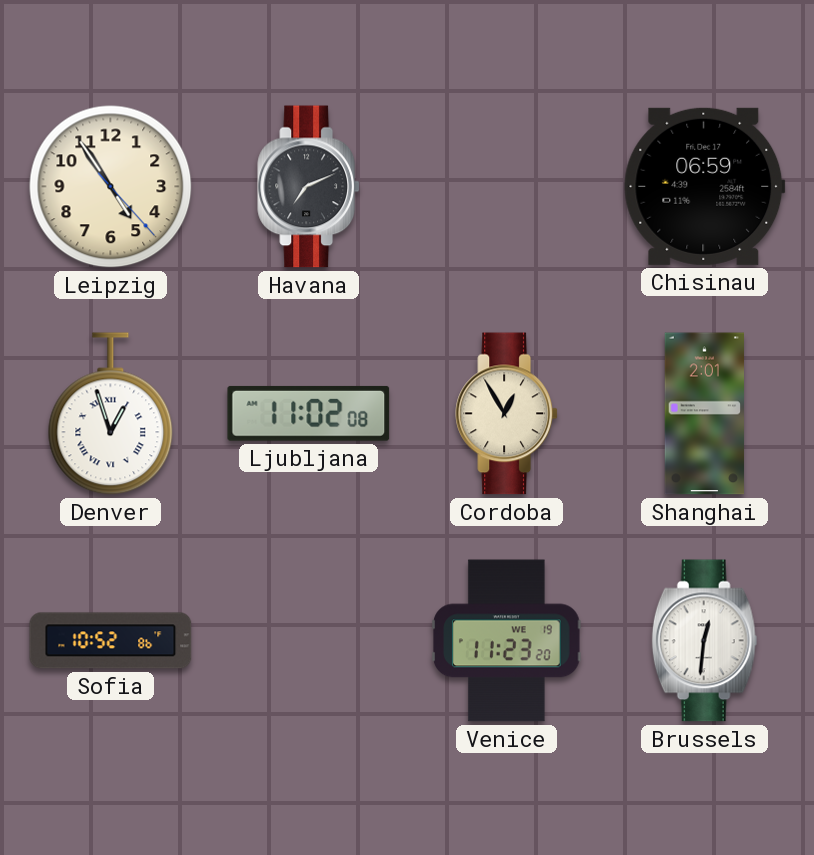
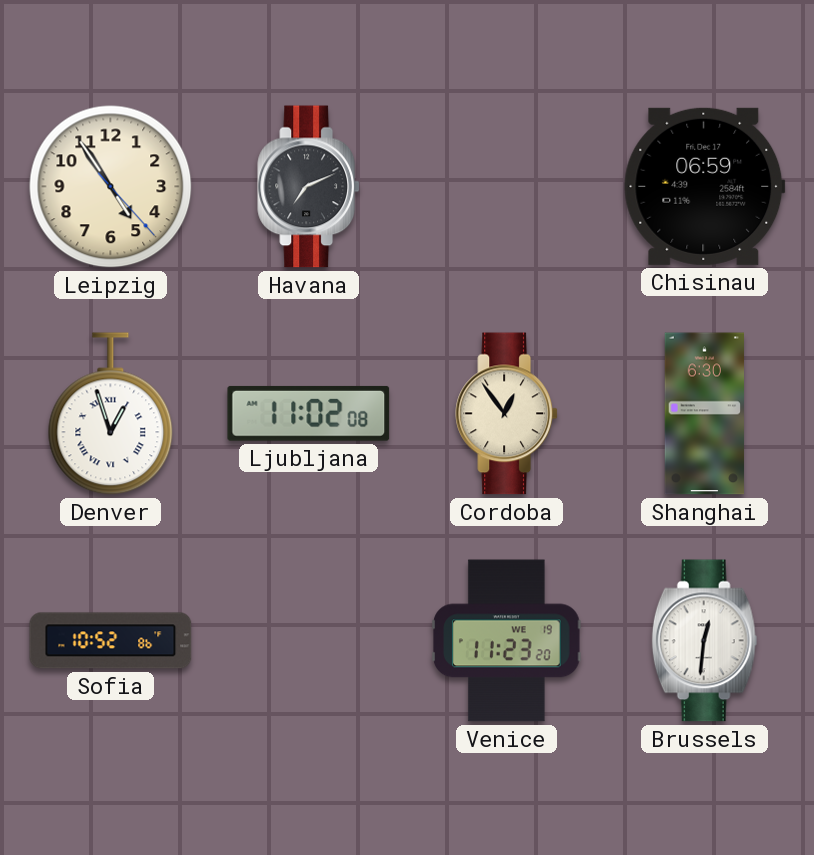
Cordoba: 12:55 -> 12:54
Shanghai: 2:01 -> 6:30
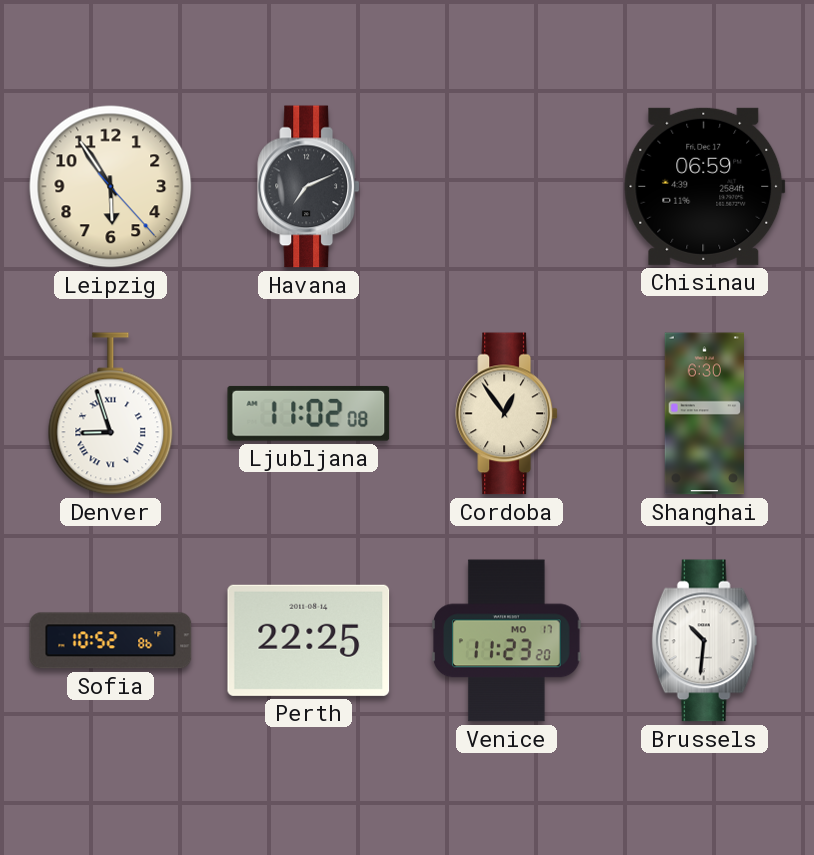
Leipzig: 4:54 -> 5:54
Denver: 12:57 -> 8:57
Perth: none -> 22:25
Venice date: WE 19 -> MO 17
Brussels: 12:31 -> 10:31
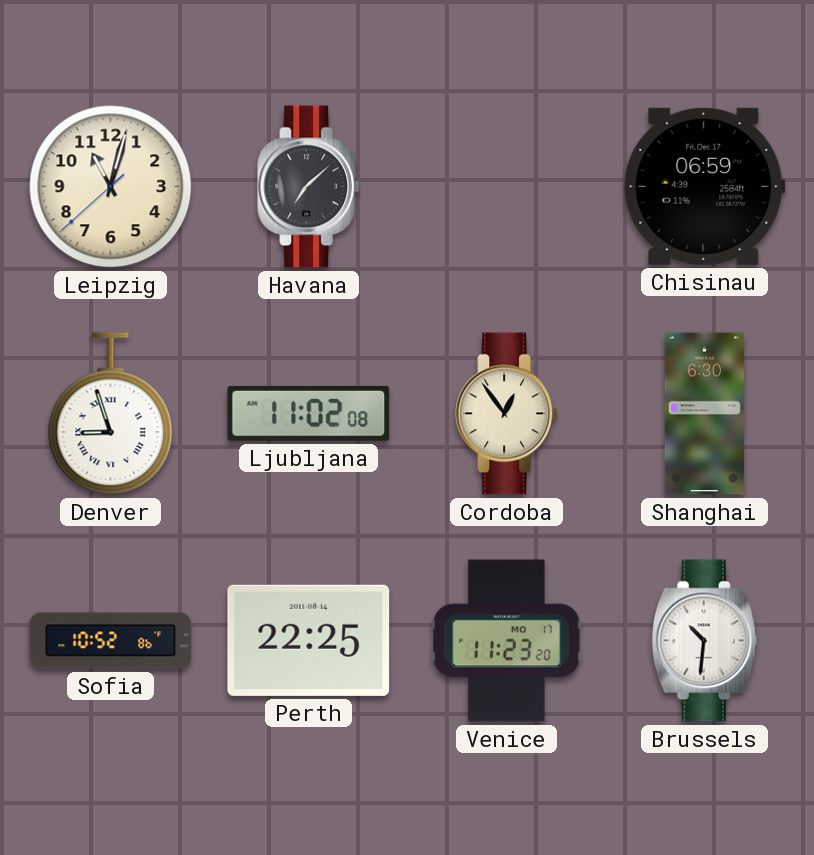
Leipzig: 5:54 -> 11:02
Havana: 7:11 -> 7:08
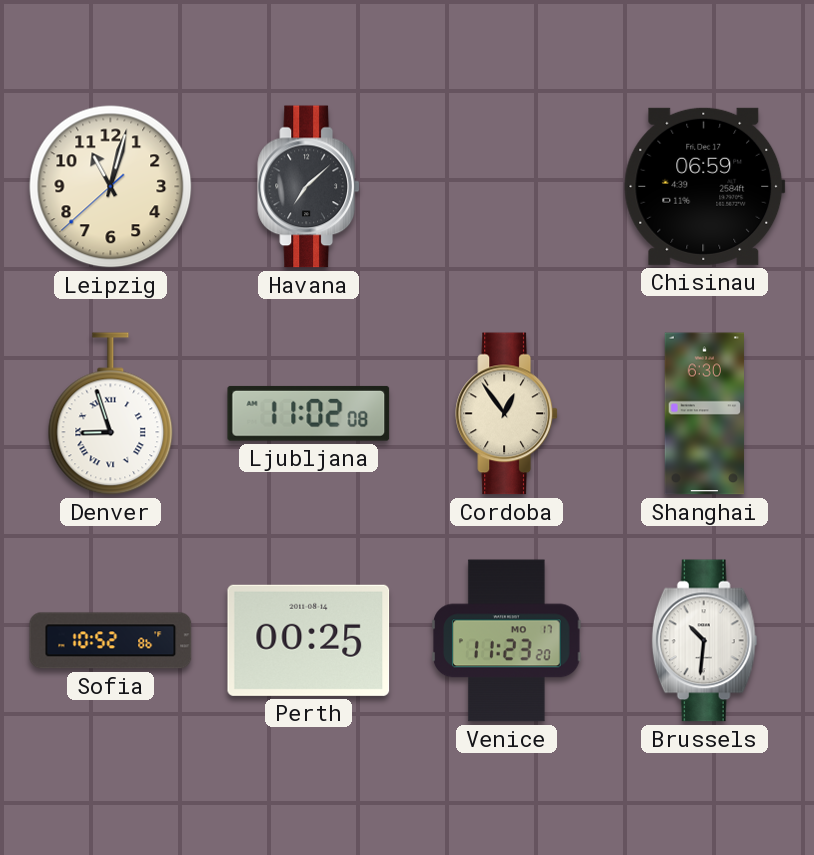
Perth: 22:25 -> 00:25
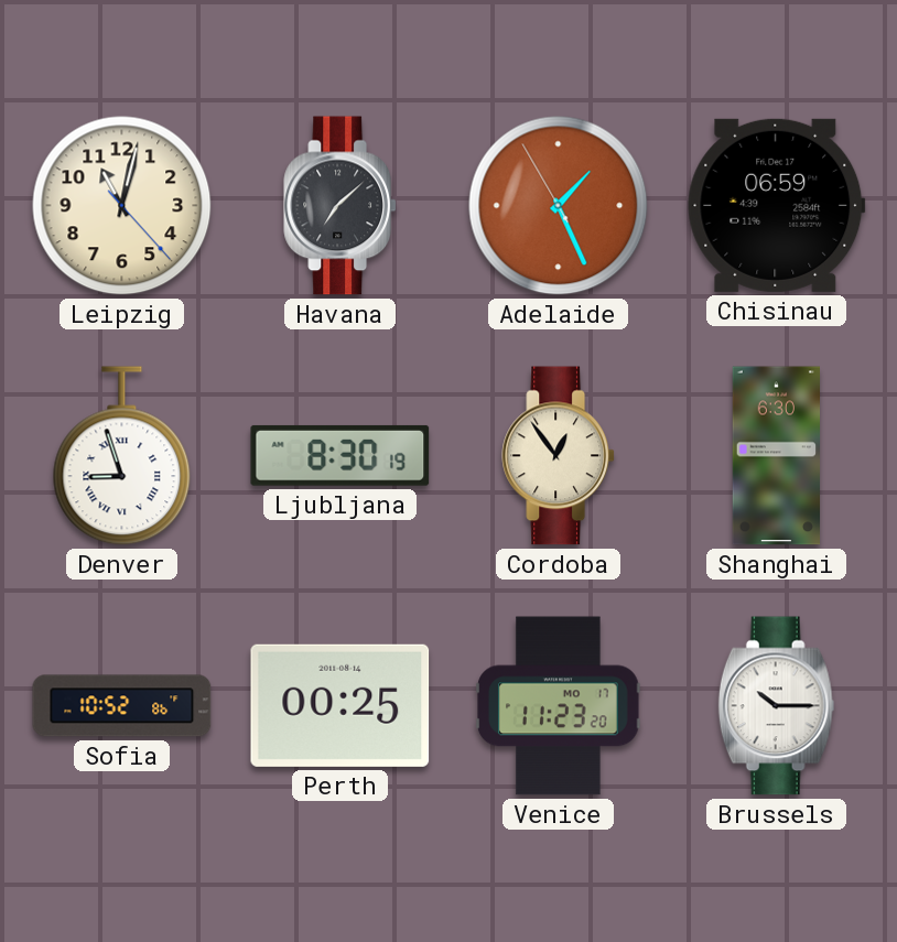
Leipzig: 11:02:38 -> 11:02:23
Adelaide: none -> 1:25
Ljubljana: 11:02 -> 8:30
Brussels: 10:31 -> 10:15
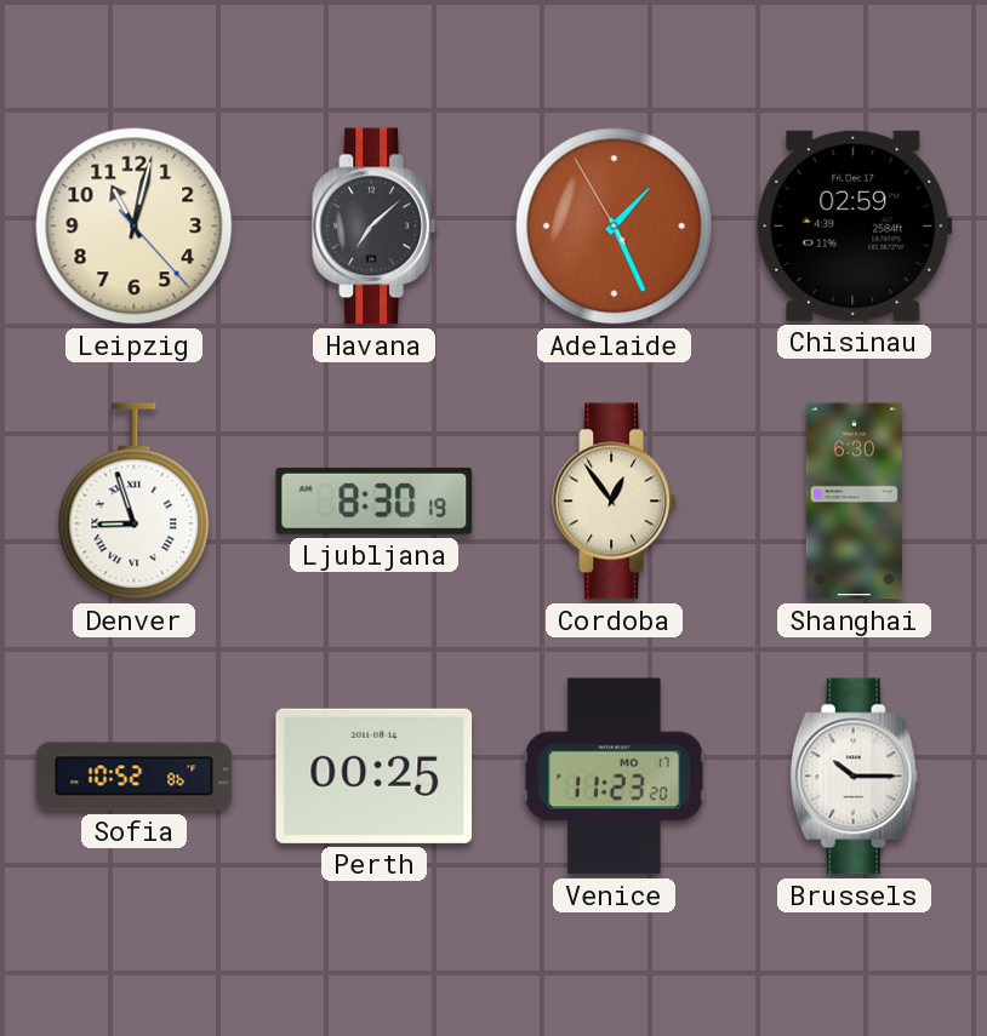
Chisinau: 06:59 -> 02:59
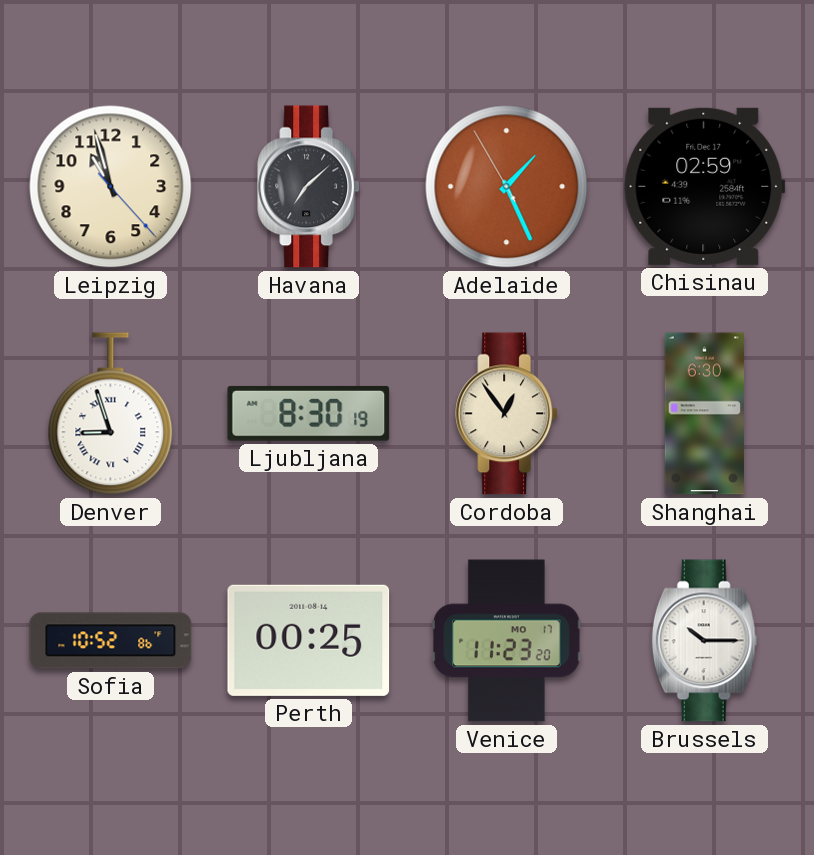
Leipzig: 11:02 -> 10:57
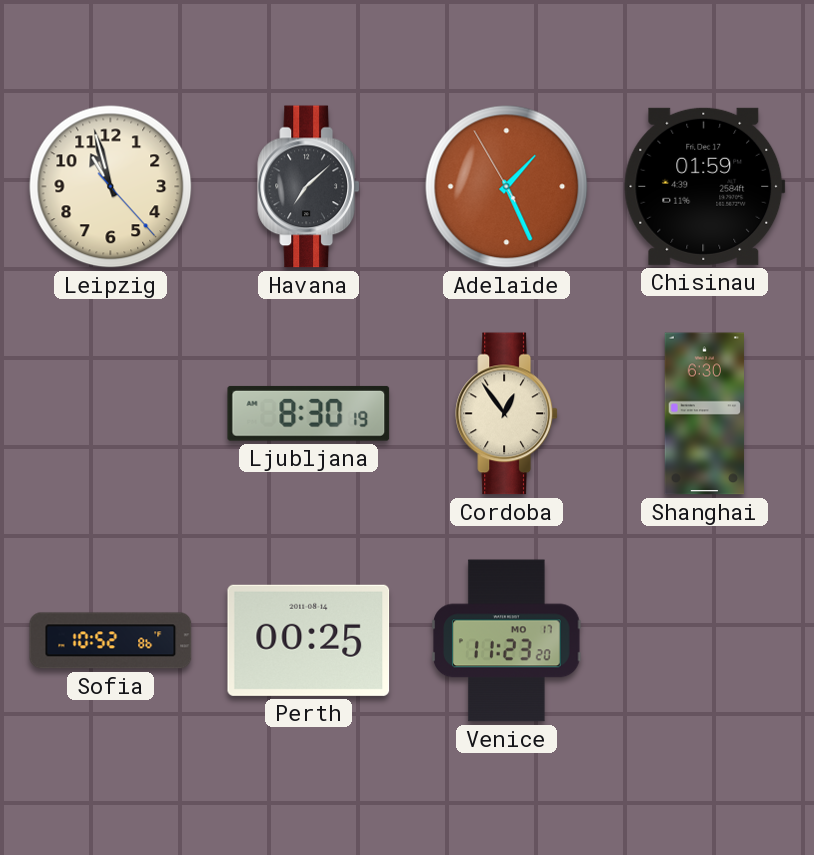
Chisinau: 02:59 -> 01:59
Denver: 8:57 -> none
Brussels: 10:15 -> none
